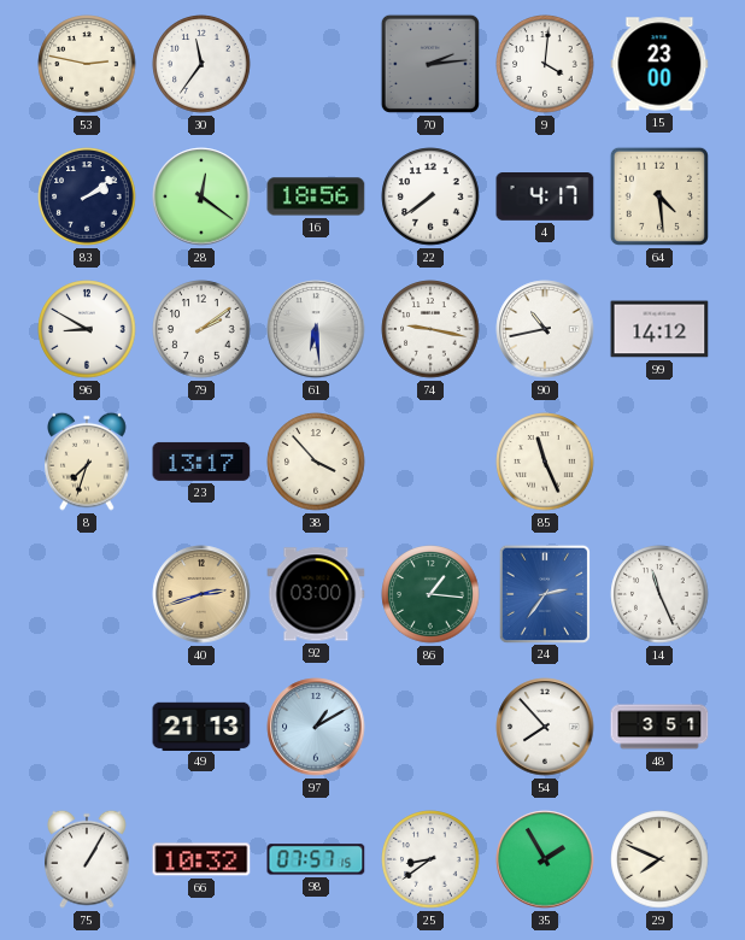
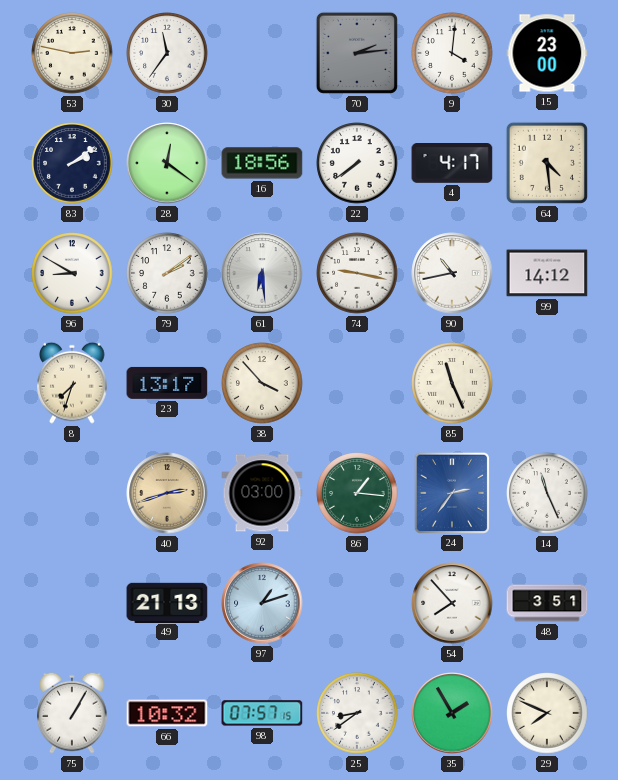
97: 1:10 -> 1:12
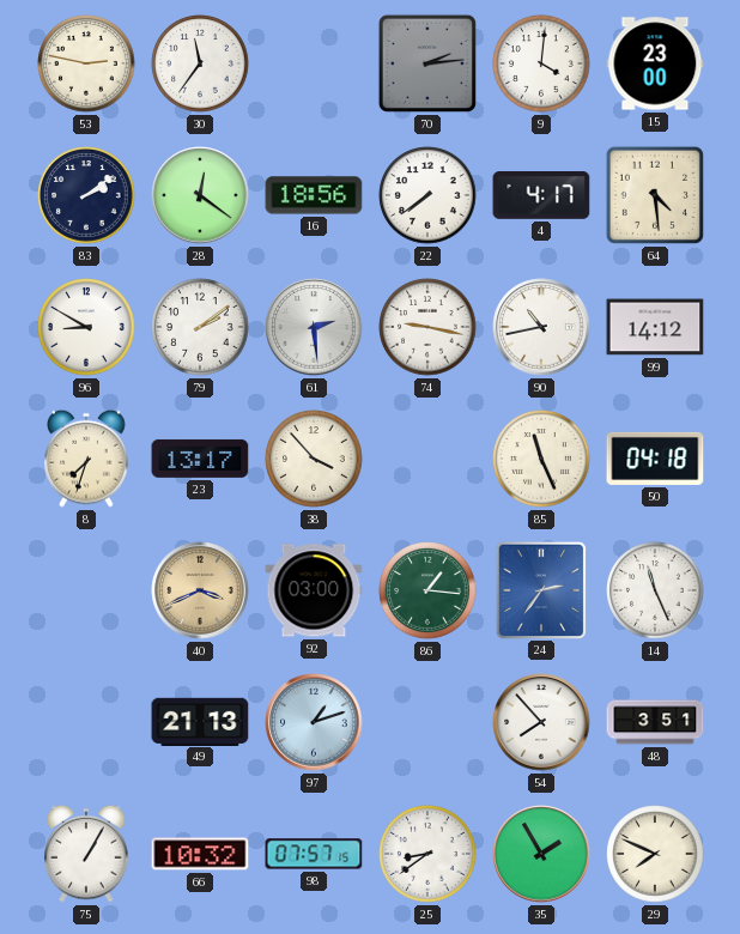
61: 6:29 -> 2:29
50: none -> 04:18
40: 2:42 -> 3:41
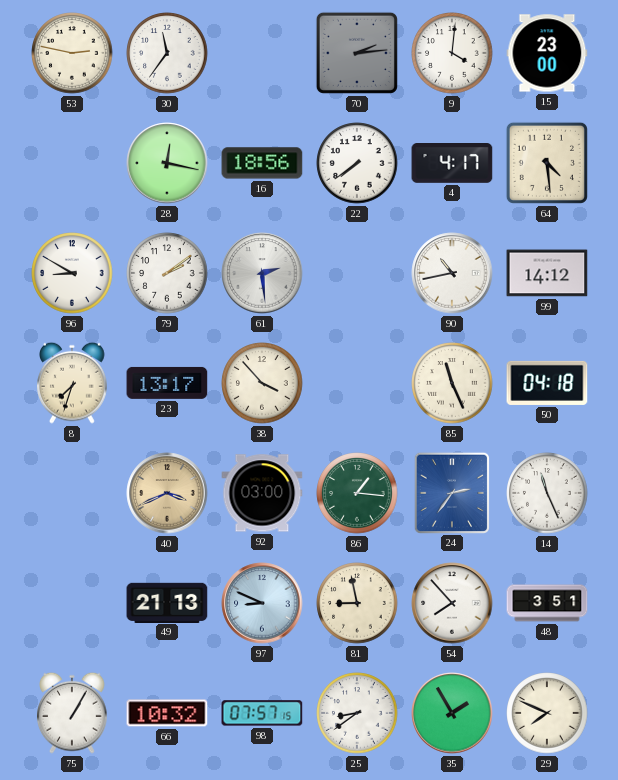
83: 2:09 -> none
28: 12:21 -> 12:17
74: 9:17 -> none
97: 1:12 -> 8:49
81: none -> 8:58
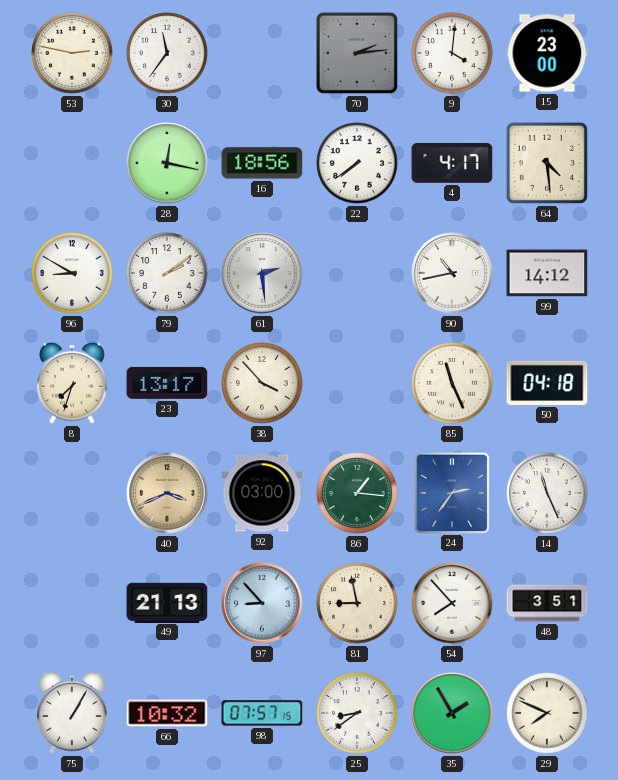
97: 8:49 -> 8:53
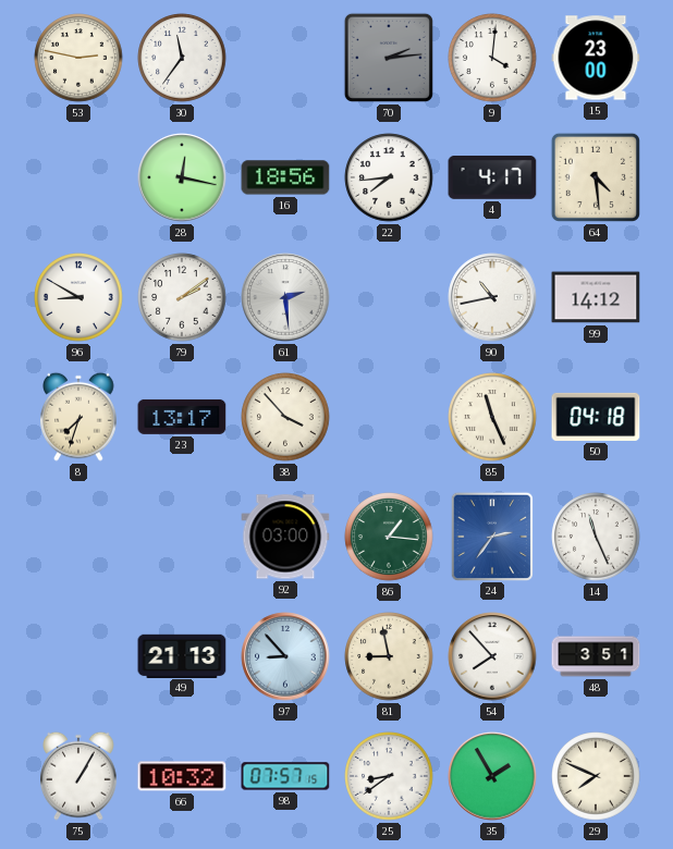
22: 7:39 -> 7:44
40: 3:41 -> none
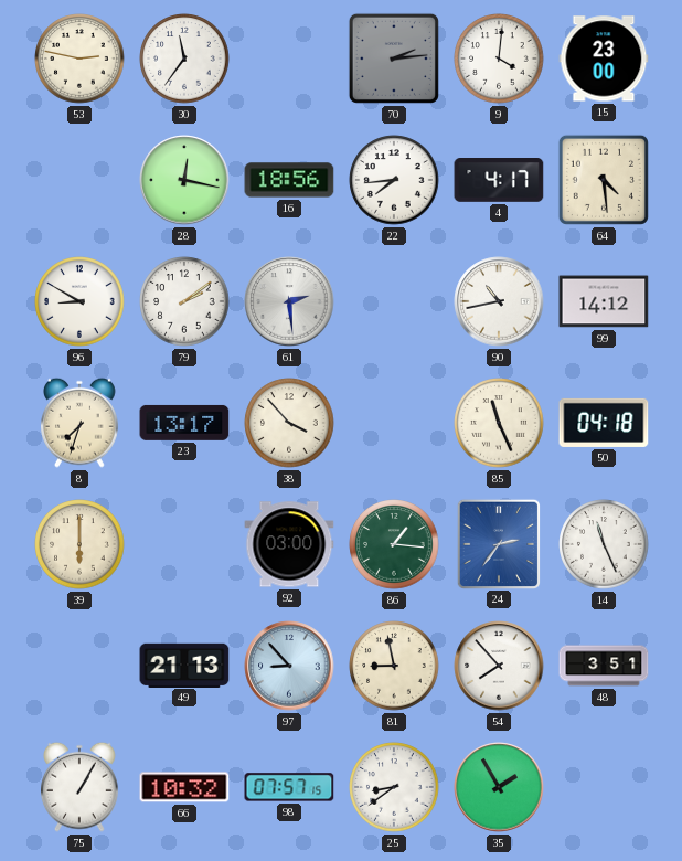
39: none -> 6:00
29: 7:49 -> none
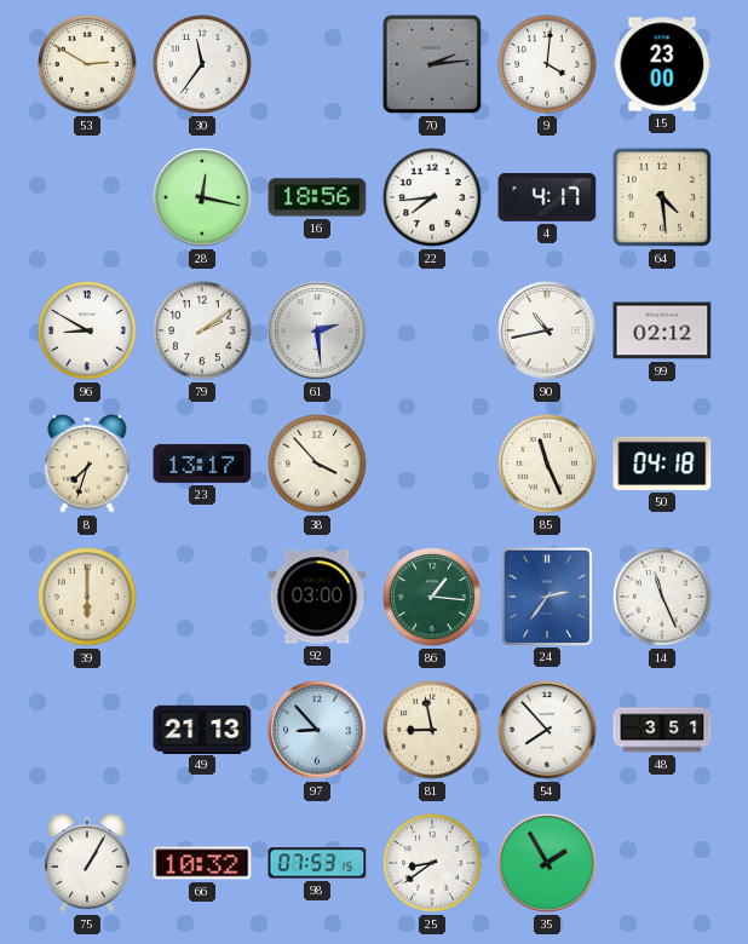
53: 2:47 -> 2:50
99: 14:12 -> 02:12
98: 07:57 -> 07:53
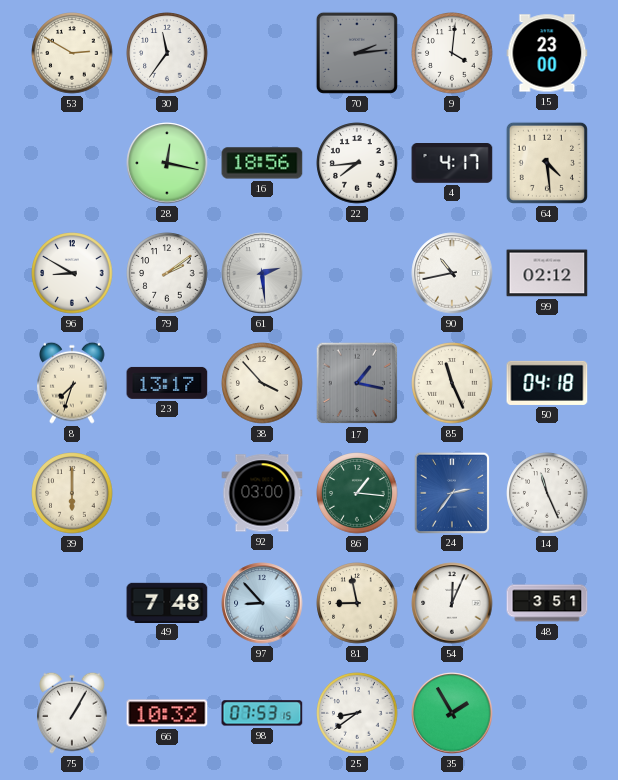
17: none -> 1:17
49: 21:13 -> 7:48
54: 7:53 -> 12:04
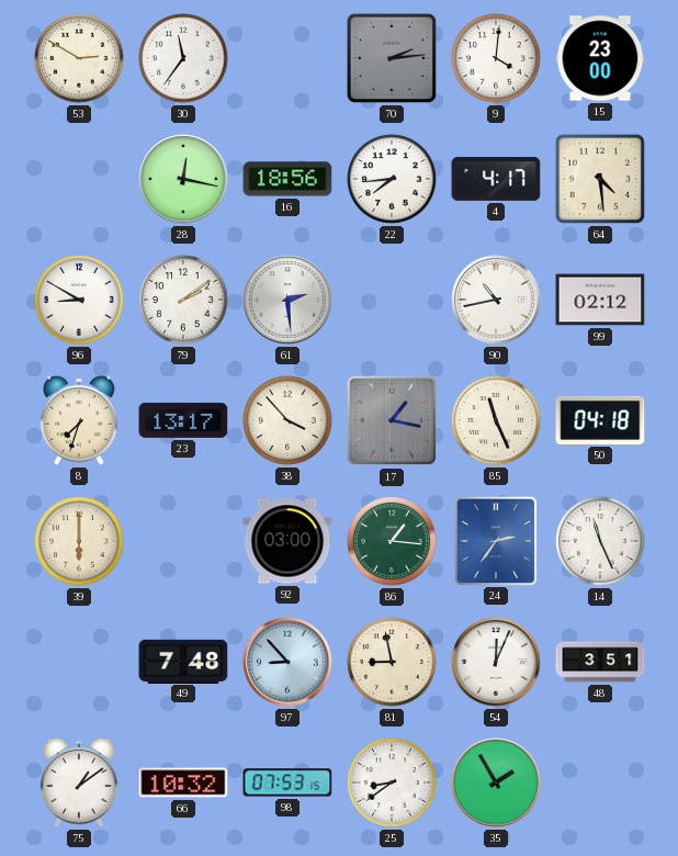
75: 1:05 -> 1:09
